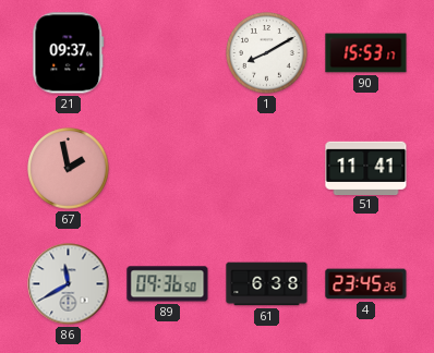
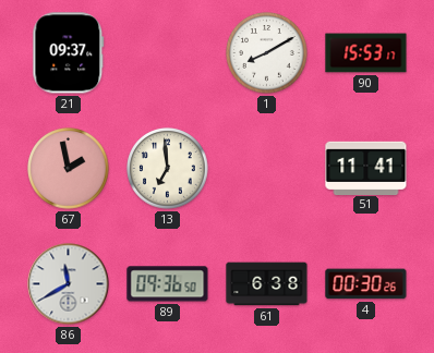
13: none -> 6:59
4: 23:45 -> 00:30
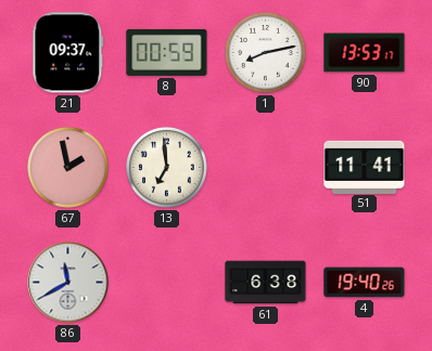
8: none -> 00:59
1: 8:10 -> 8:13
90: 15:53 -> 13:53
89: 09:36 -> none
4: 00:30 -> 19:40
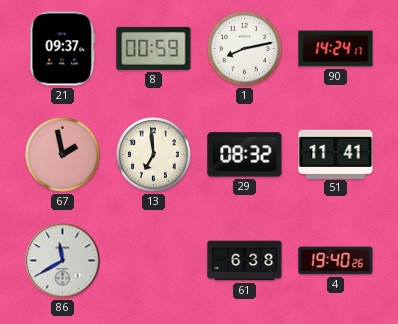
90: 13:53 -> 14:24
29: none -> 08:32
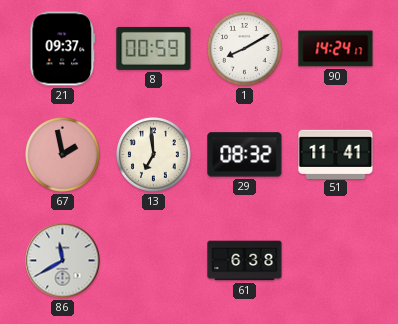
1: 8:13 -> 8:10
4: 19:40 -> none
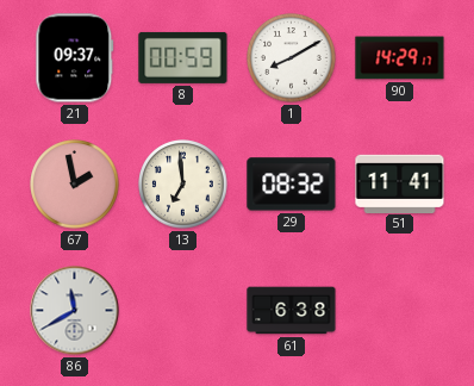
90: 14:24 -> 14:29
